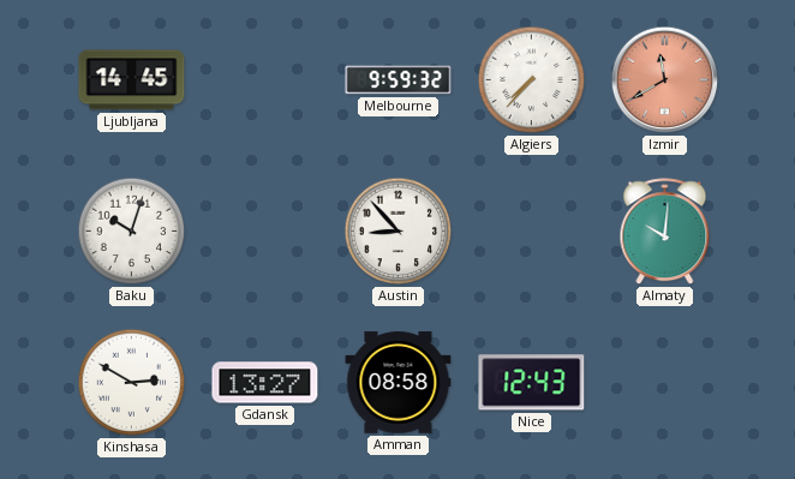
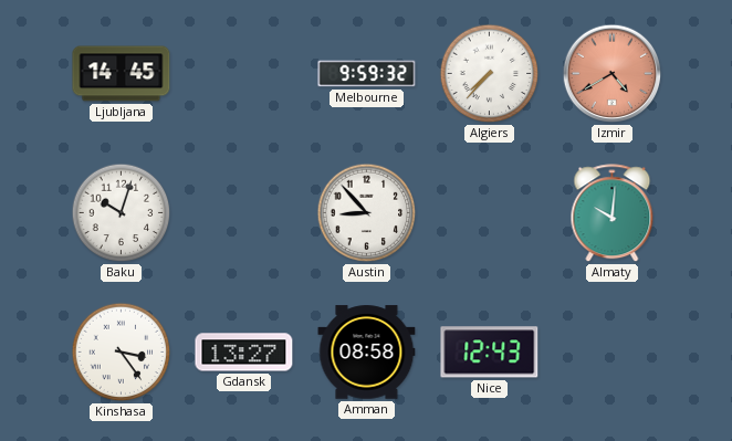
Izmir: 11:40 -> 4:40
Kinshasa: 2:50 -> 3:24
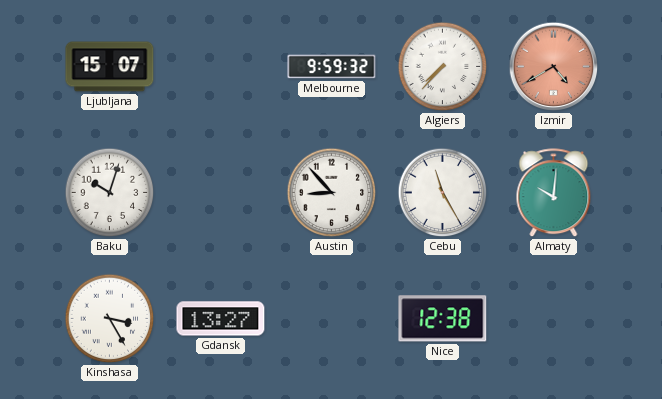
Ljubljana: 14:45 -> 15:07
Cebu: none -> 11:25
Kinshasa: 3:24 -> 3:25
Amman: 08:58 -> none
Nice: 12:43 -> 12:38
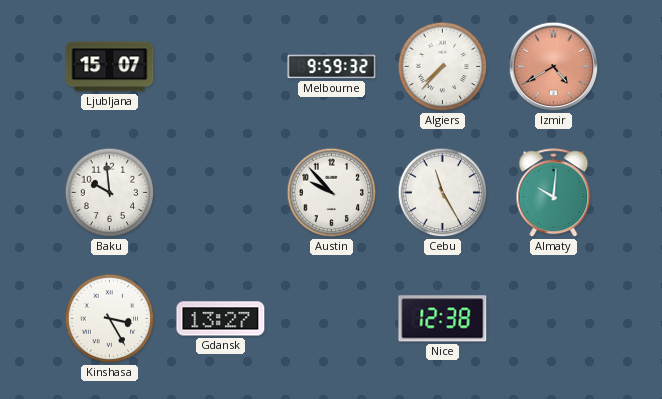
Baku: 10:03 -> 9:59
Austin: 8:53 -> 9:53
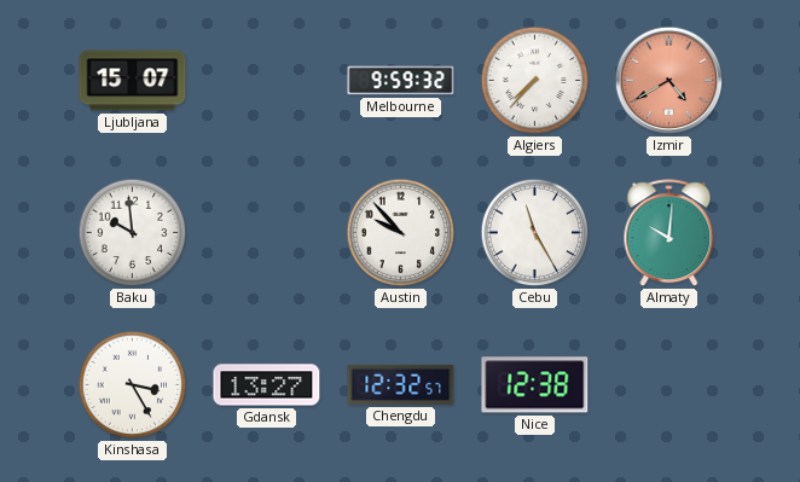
Chengdu: none -> 12:32
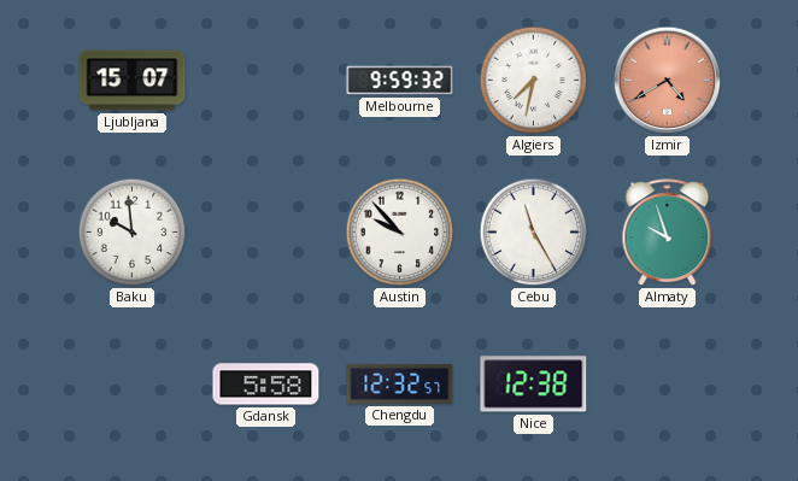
Algiers: 7:37 -> 7:32
Almaty: 10:01 -> 9:57
Kinshasa: 3:25 -> none
Gdansk: 13:27 -> 5:58
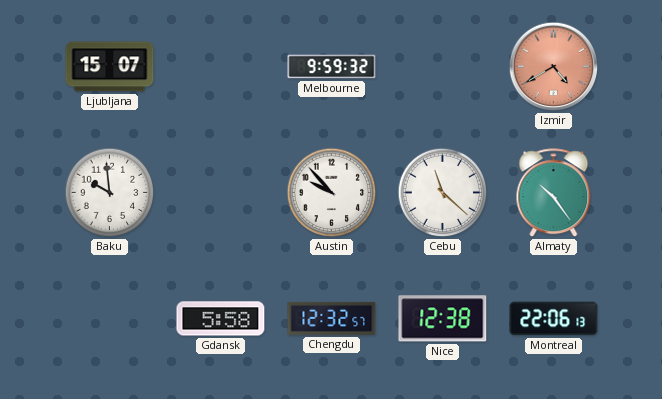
Algiers: 7:32 -> none
Cebu: 11:25 -> 11:22
Almaty: 9:57 -> 10:24
Montreal: none -> 22:06
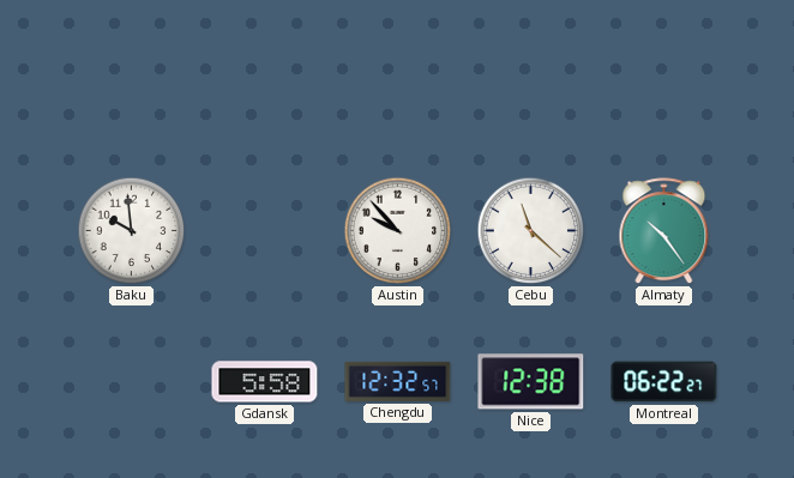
Ljubljana: 15:07 -> none
Melbourne: 9:59 -> none
Izmir: 4:40 -> none
Montreal: 22:06 -> 06:22
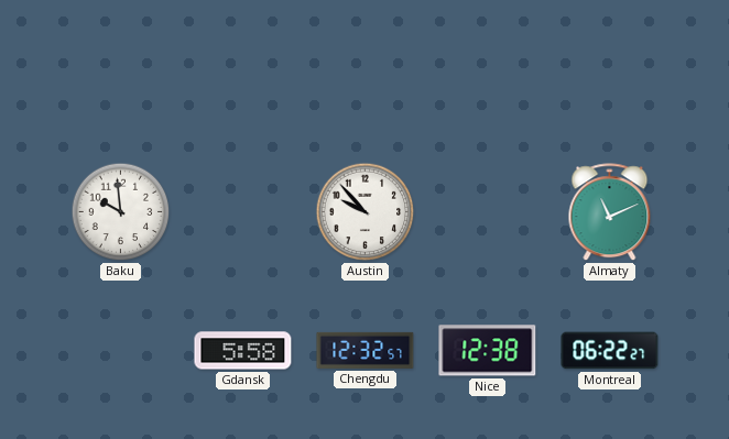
Cebu: 11:22 -> none
Almaty: 10:24 -> 11:11
